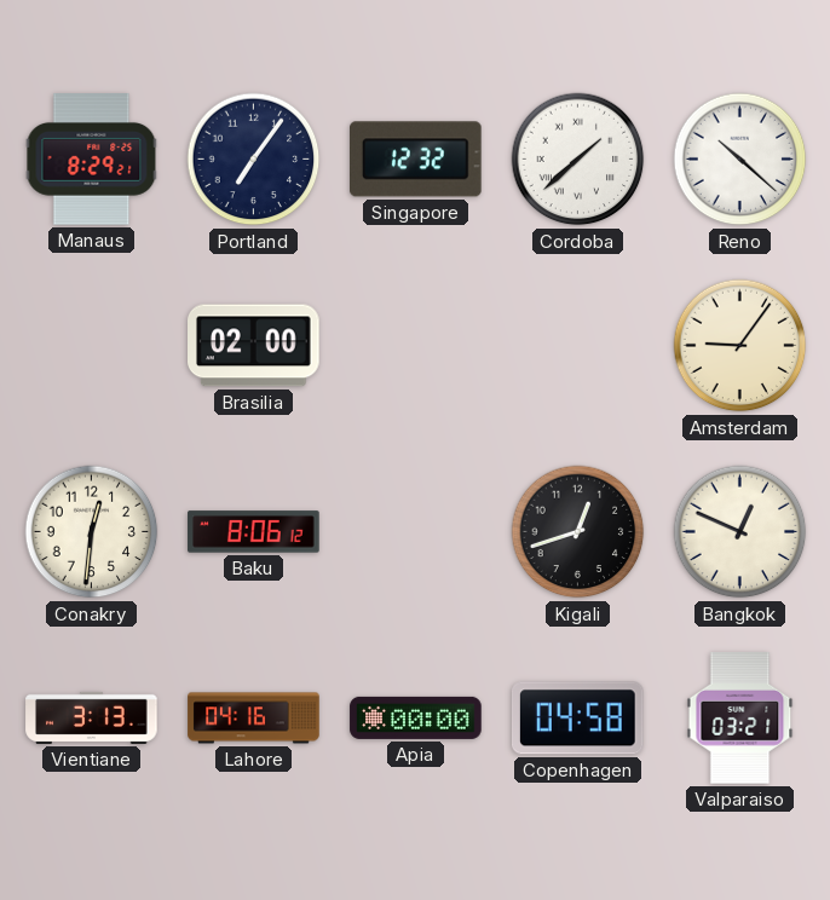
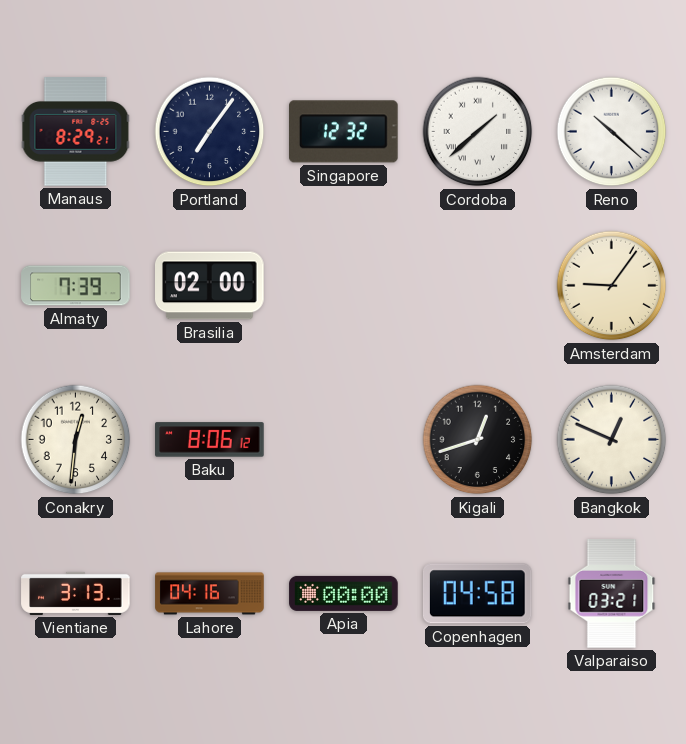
Almaty: none -> 7:39
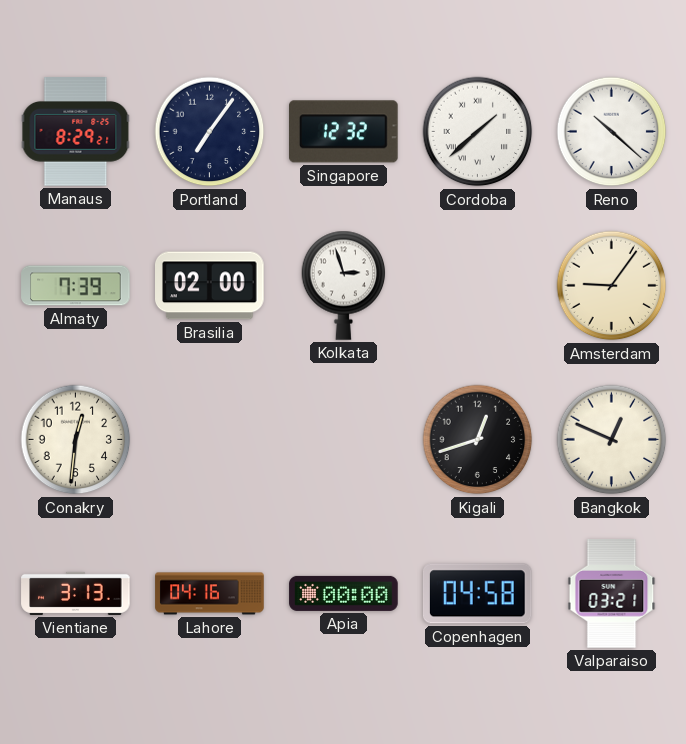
Kolkata: none -> 2:57
Baku: 8:06 -> none
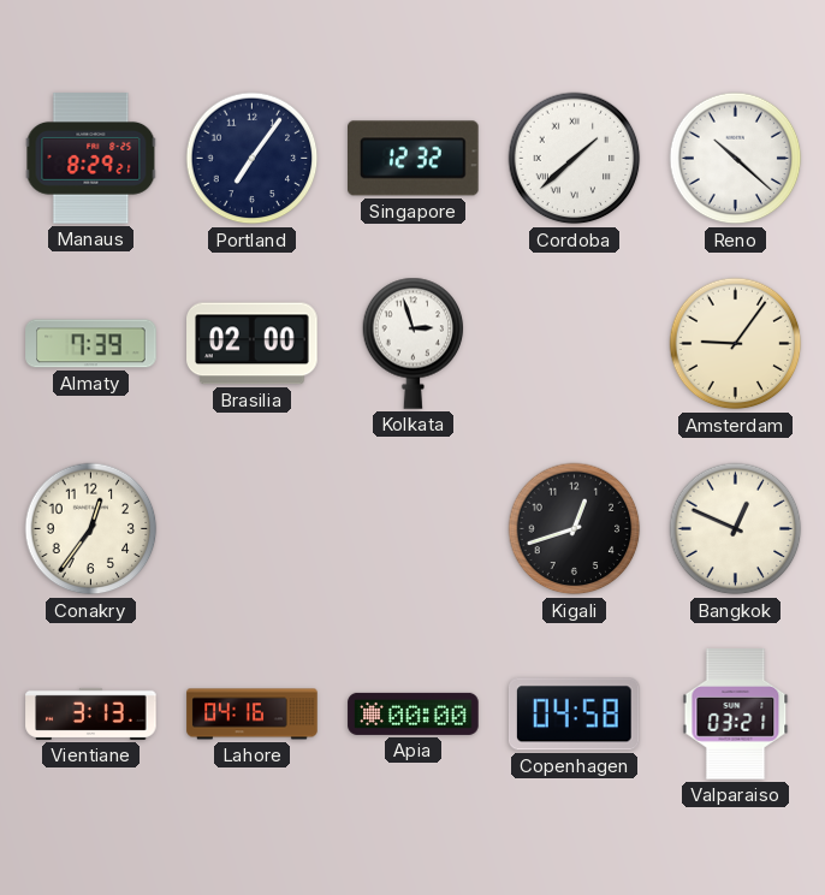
Conakry: 12:31 -> 12:36
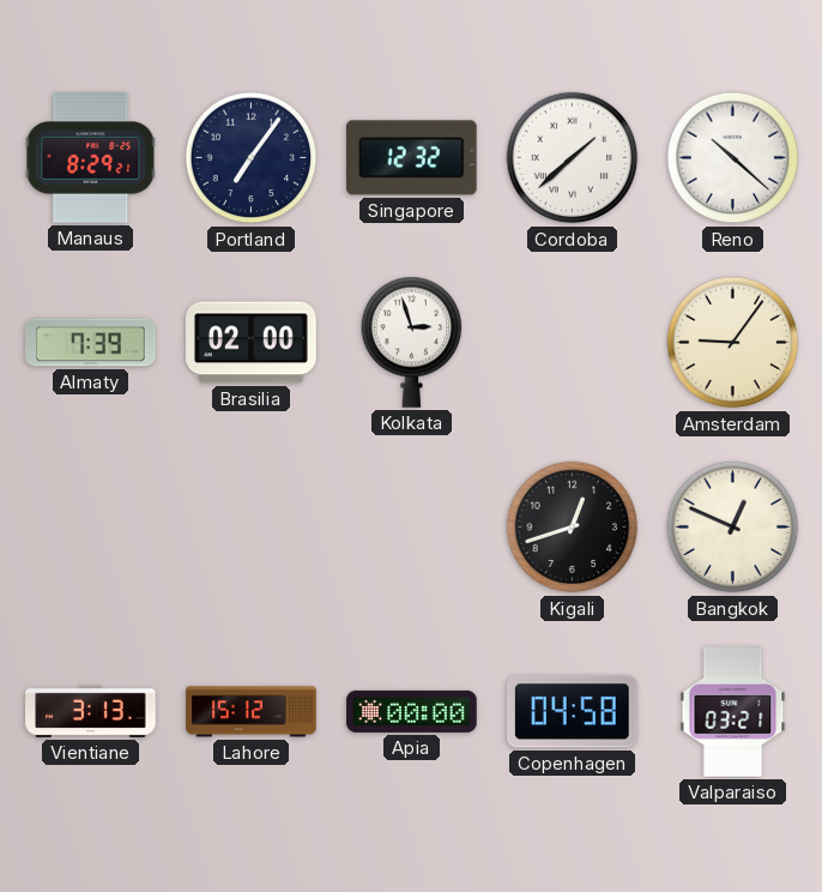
Conakry: 12:36 -> none
Lahore: 04:16 -> 15:12
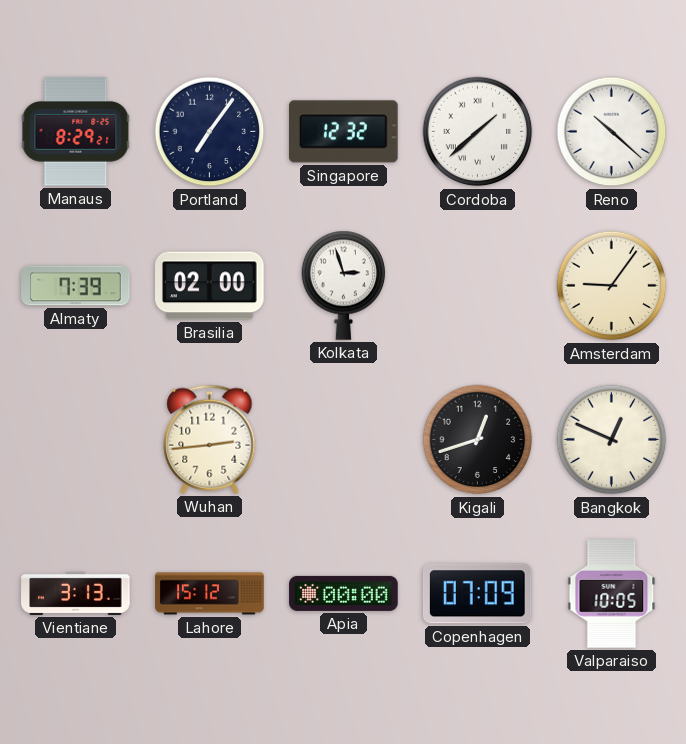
Wuhan: none -> 2:44
Copenhagen: 04:58 -> 07:09
Valparaiso: 03:21 -> 10:05
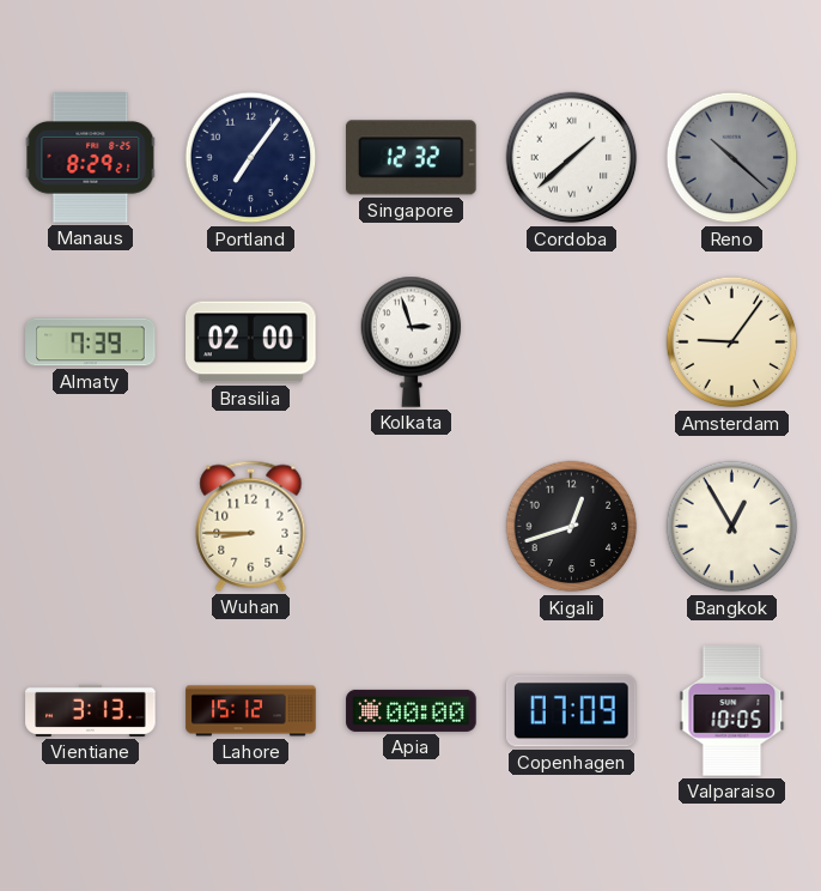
Reno dial: white -> grey
Wuhan: 2:44 -> 8:45
Bangkok: 12:49 -> 12:55
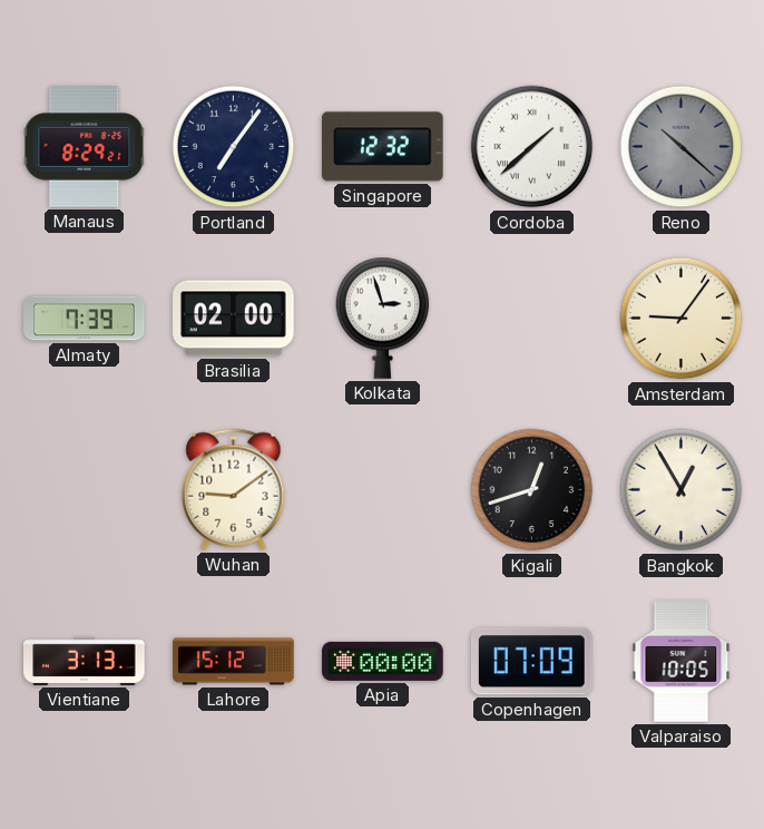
Wuhan: 8:45 -> 9:09
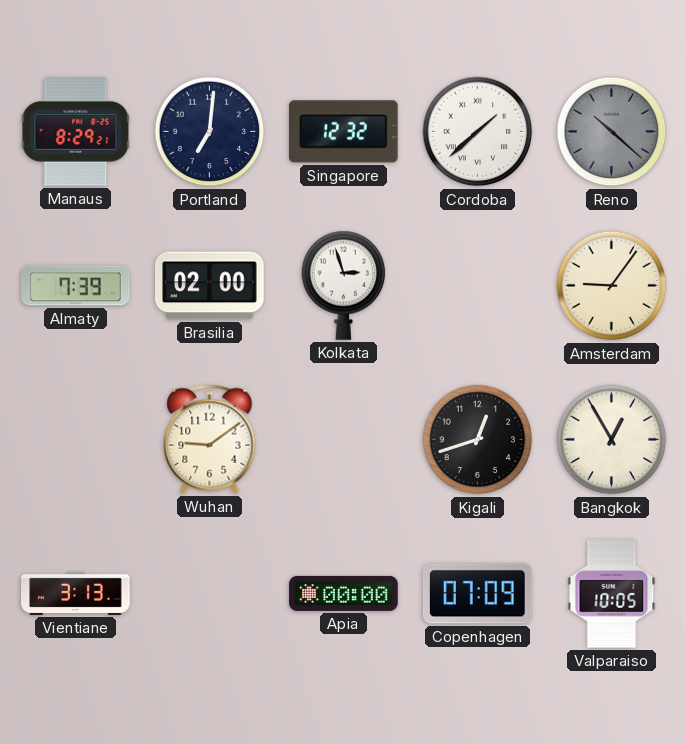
Portland: 7:06 -> 7:01
Lahore: 15:12 -> none
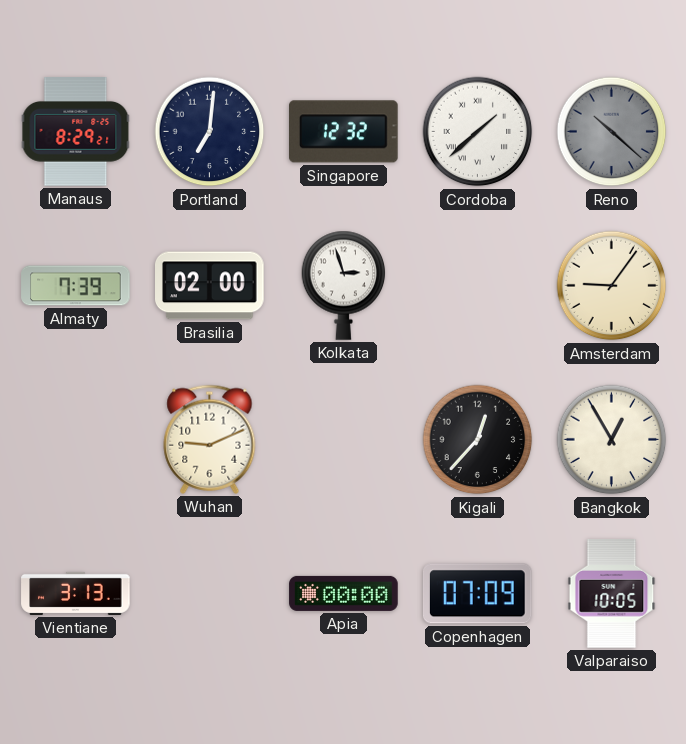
Wuhan: 9:09 -> 9:11
Kigali: 12:42 -> 12:37
